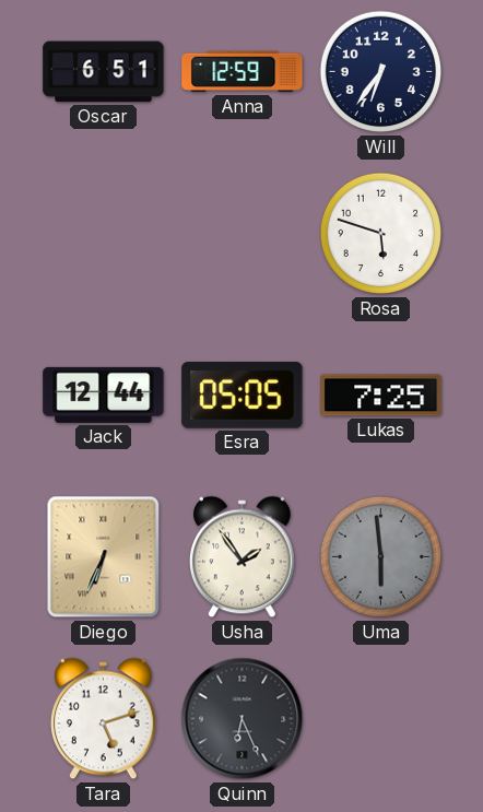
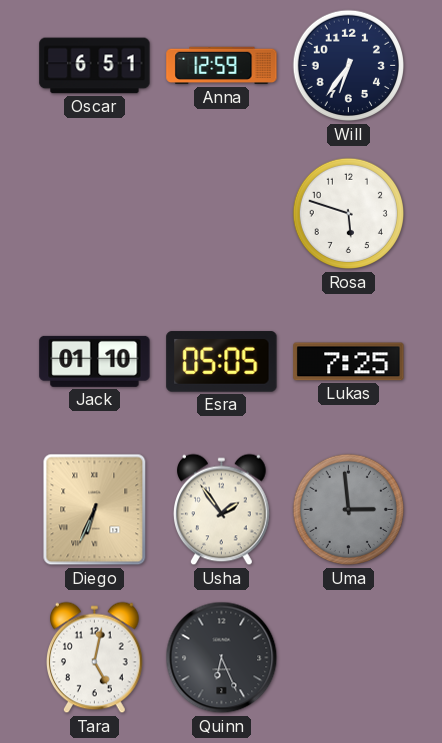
Jack: 12:44 -> 01:10
Uma: 5:59 -> 2:59
Tara: 5:12 -> 5:02
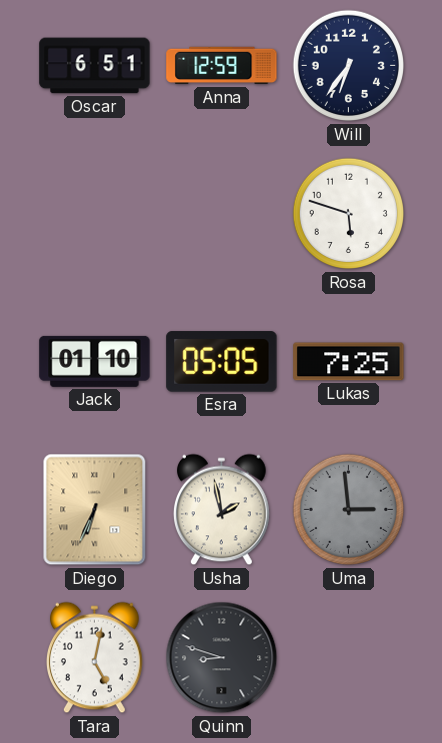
Usha: 1:54 -> 1:58
Quinn: 6:26 -> 8:48
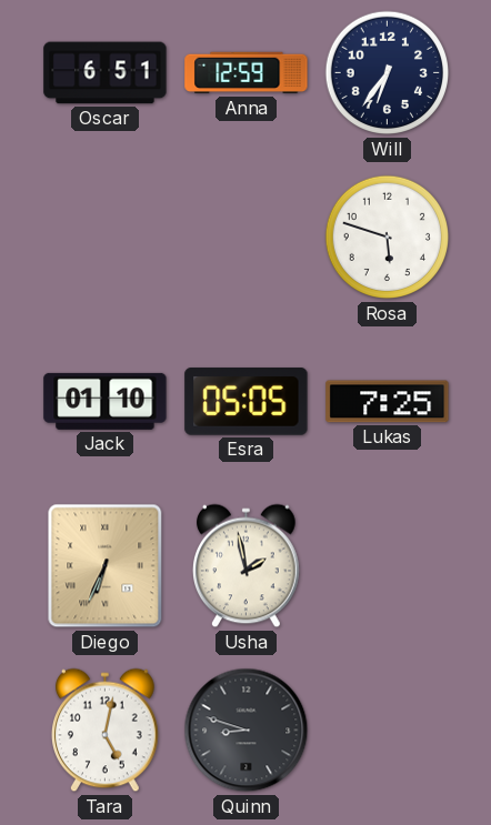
Uma: 2:59 -> none
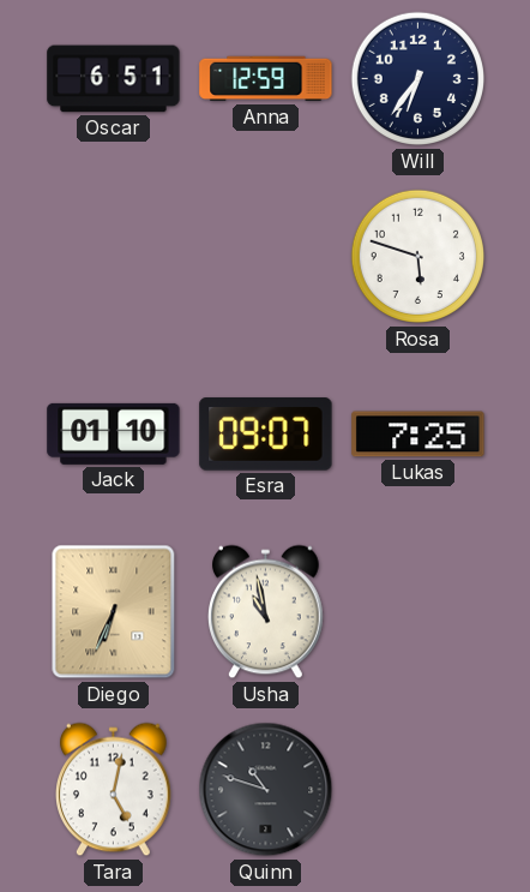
Esra: 05:05 -> 09:07
Usha: 1:58 -> 10:58
Quinn: 8:48 -> 10:48
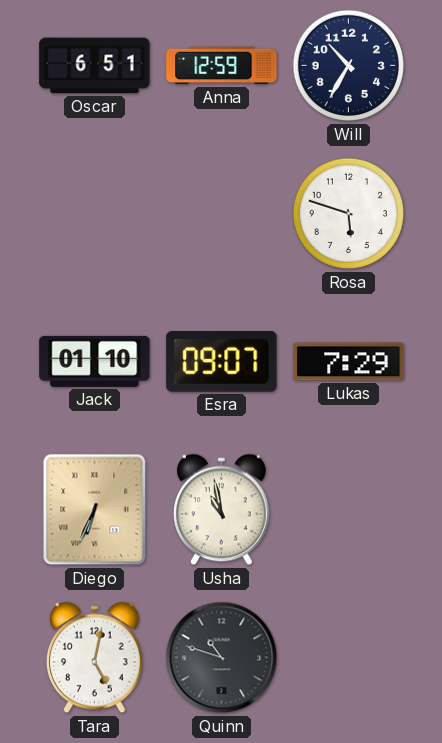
Will: 6:36 -> 10:35
Lukas: 7:25 -> 7:29
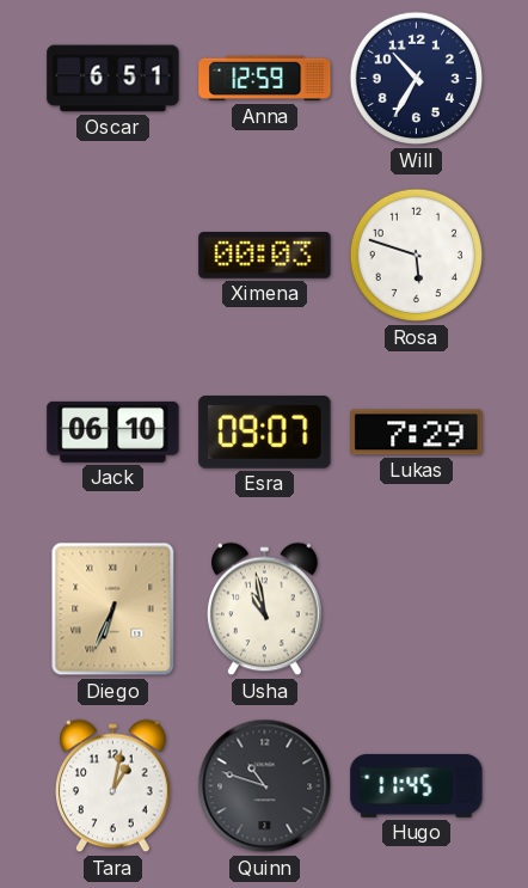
Ximena: none -> 00:03
Jack: 01:10 -> 06:10
Tara: 5:02 -> 1:02
Hugo: none -> 11:45
